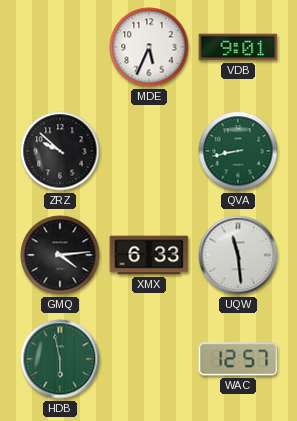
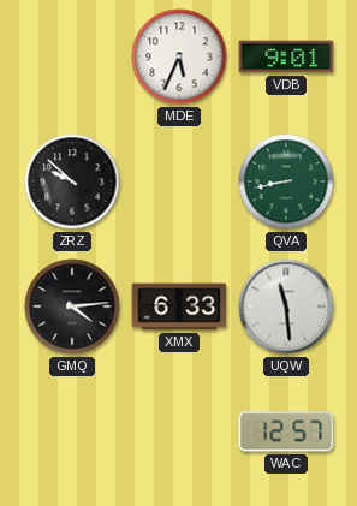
HDB: 5:58 -> none
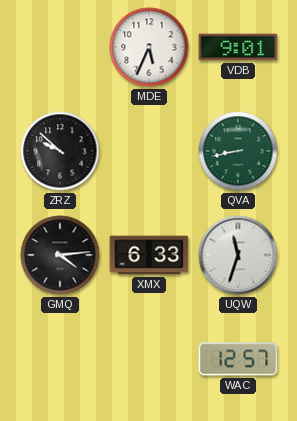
UQW: 11:29 -> 11:33
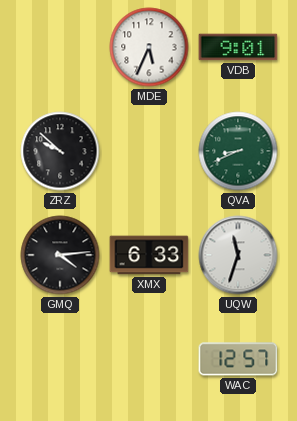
QVA: 8:43 -> 8:41
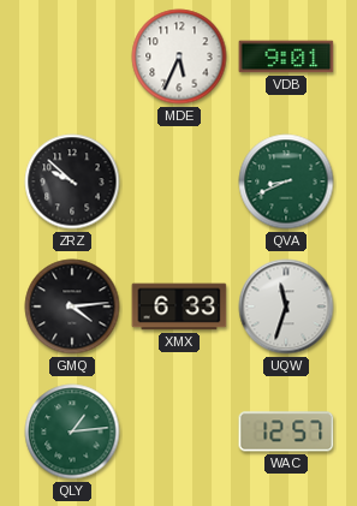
QLY: none -> 1:14
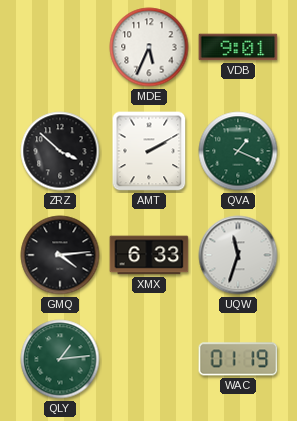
ZRZ: 9:52 -> 3:52
AMT: none -> 2:10
QVA: 8:41 -> 1:19
WAC: 12:57 -> 01:19
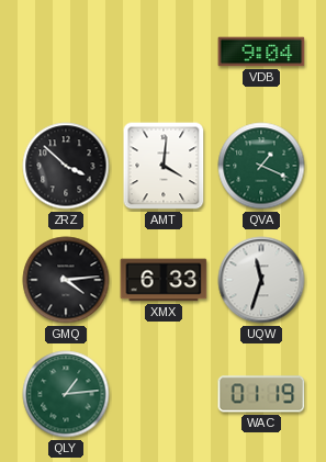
MDE: 5:34 -> none
VDB: 9:01 -> 9:04
AMT: 2:10 -> 4:01
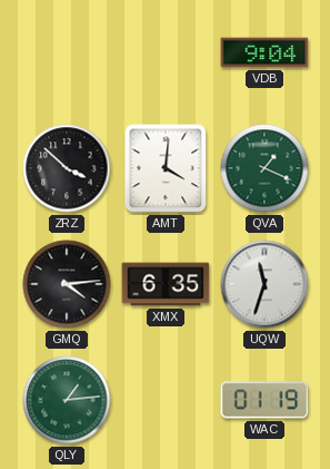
XMX: 6:33 -> 6:35
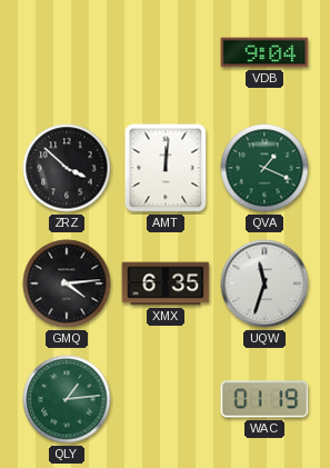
AMT: 4:01 -> 12:01
